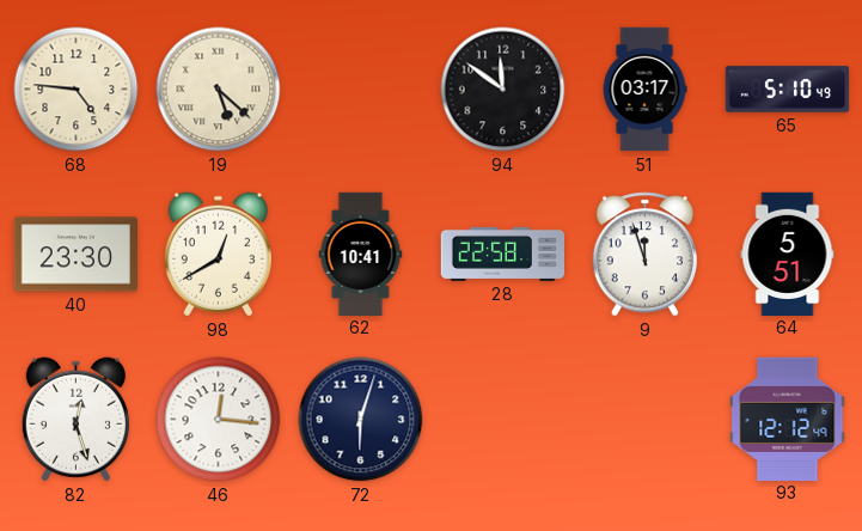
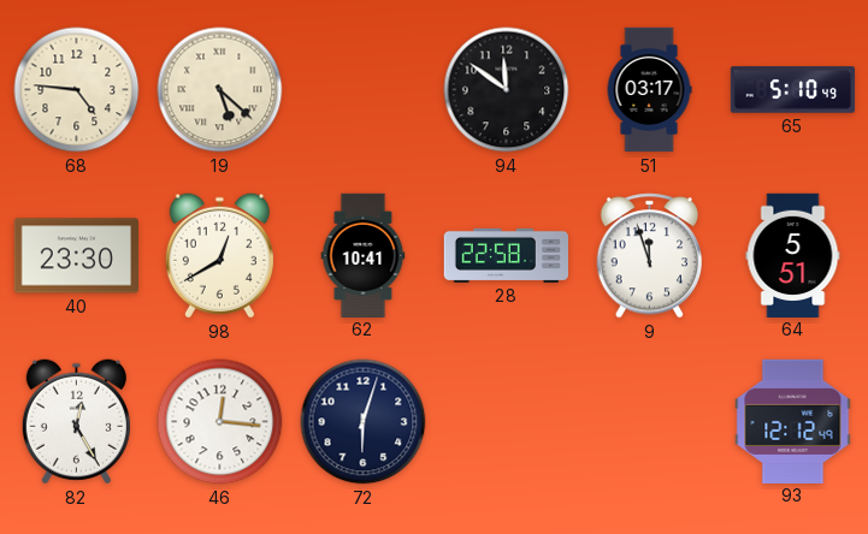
82: 12:27 -> 12:25
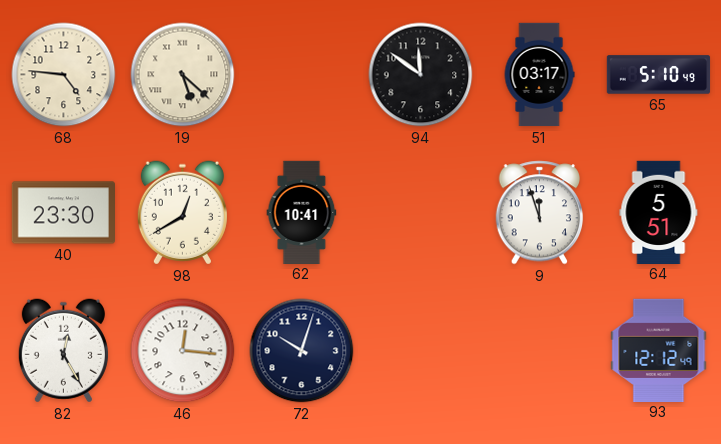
28: 22:58 -> none
72: 6:03 -> 10:03
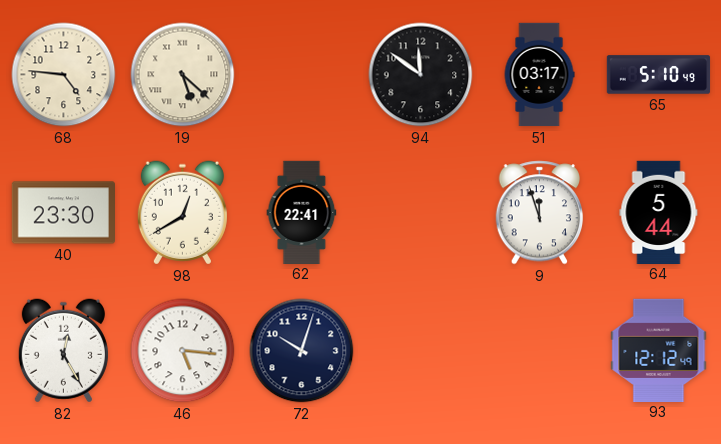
62: 10:41 -> 22:41
64: 5:51 -> 5:44
46: 12:16 -> 5:16
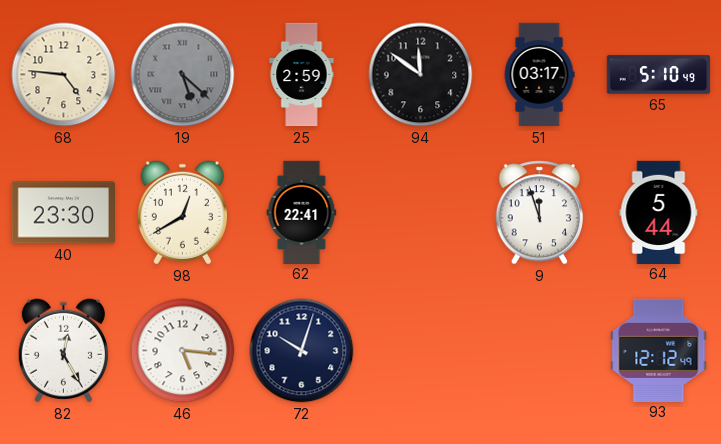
19 dial: cream -> grey
25: none -> 2:59
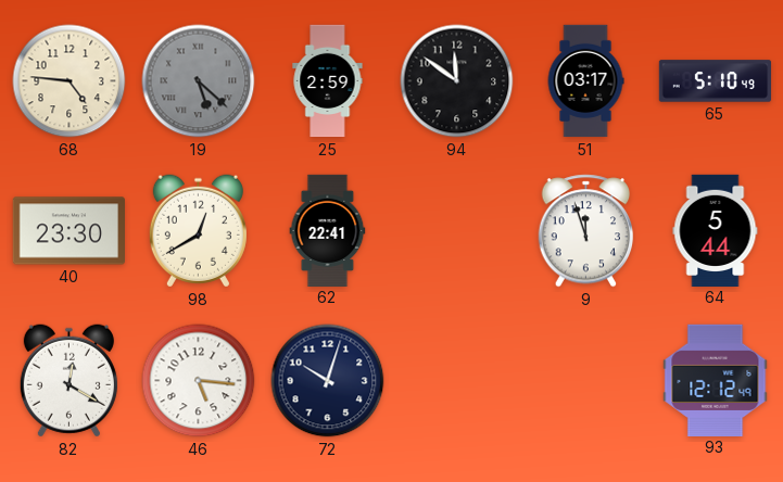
82: 12:25 -> 12:20
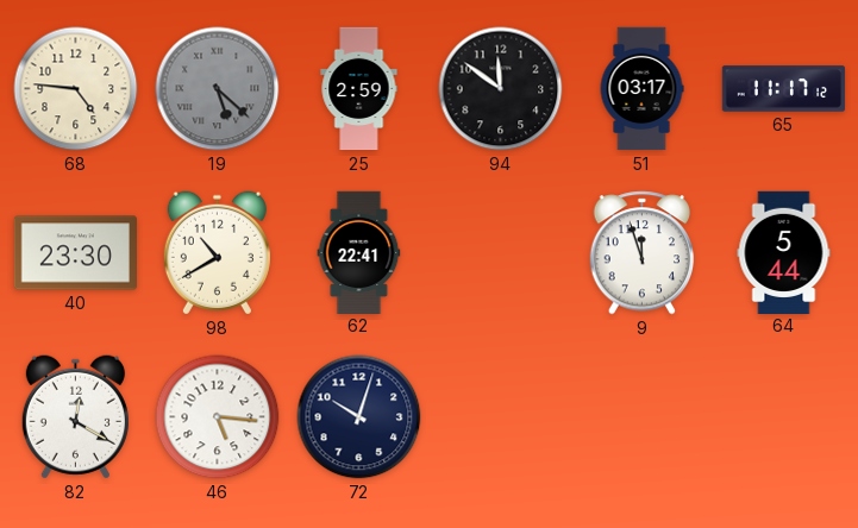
65: 5:10 -> 11:17
98: 12:40 -> 10:40
93: 12:12 -> none
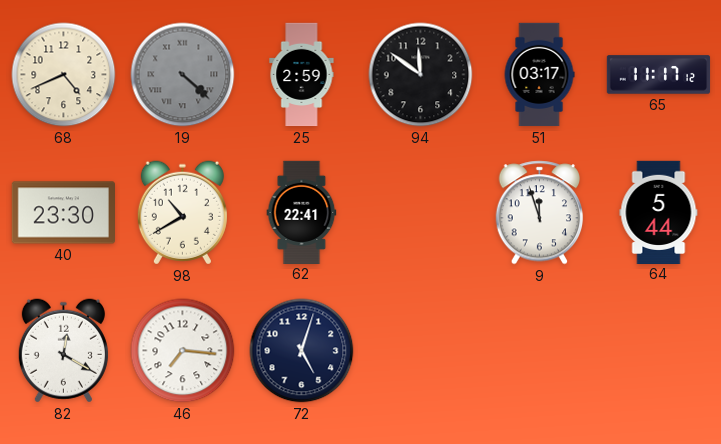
68: 4:46 -> 4:41
19: 5:22 -> 4:22
46: 5:16 -> 7:16
72: 10:03 -> 5:03
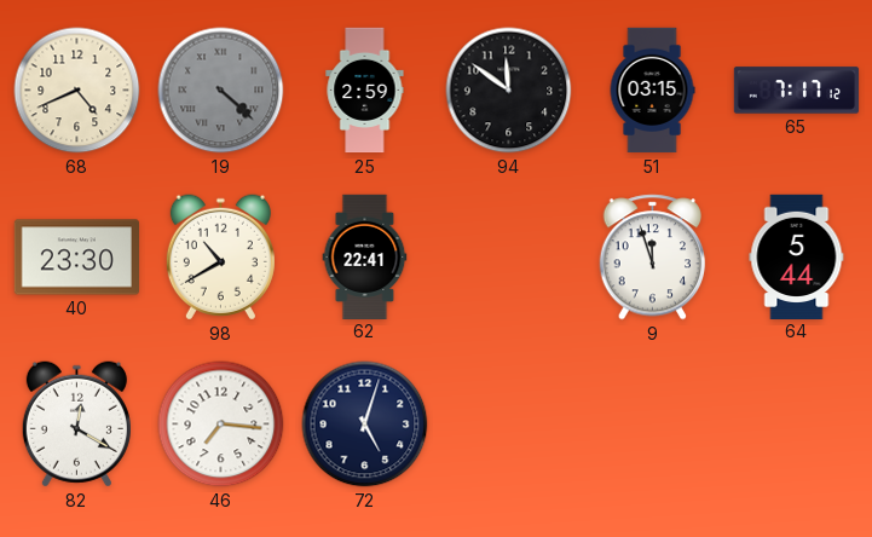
51: 03:17 -> 03:15
65: 11:17 -> 7:17
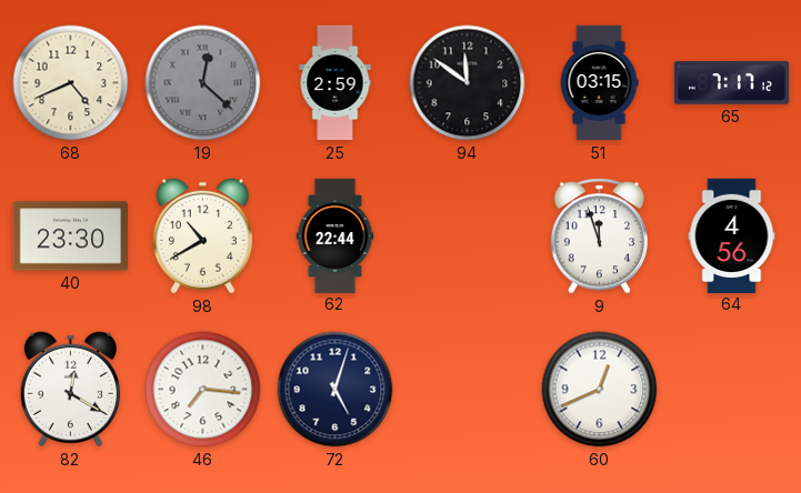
19: 4:22 -> 12:22
62: 22:41 -> 22:44
64: 5:44 -> 4:56
60: none -> 12:41
